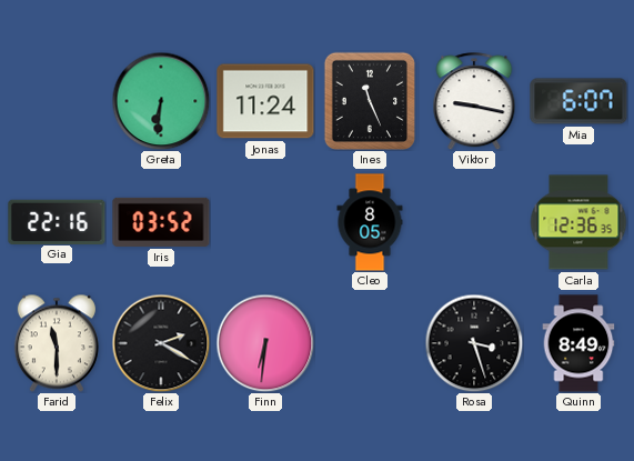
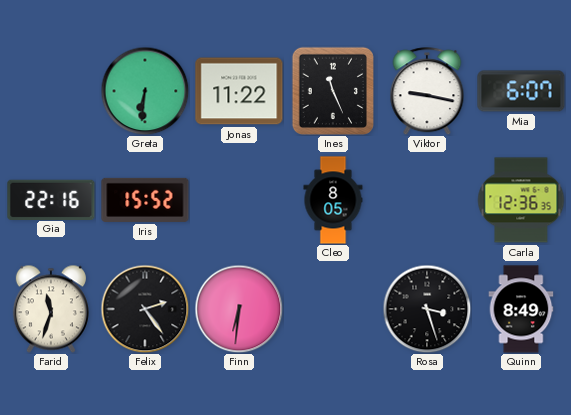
Jonas: 11:24 -> 11:22
Iris: 03:52 -> 15:52
Farid: 11:30 -> 11:33
Felix: 2:20 -> 2:24
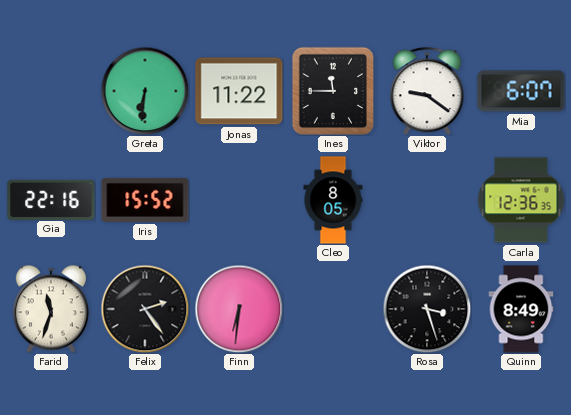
Ines: 11:26 -> 11:45
Viktor: 9:17 -> 9:21
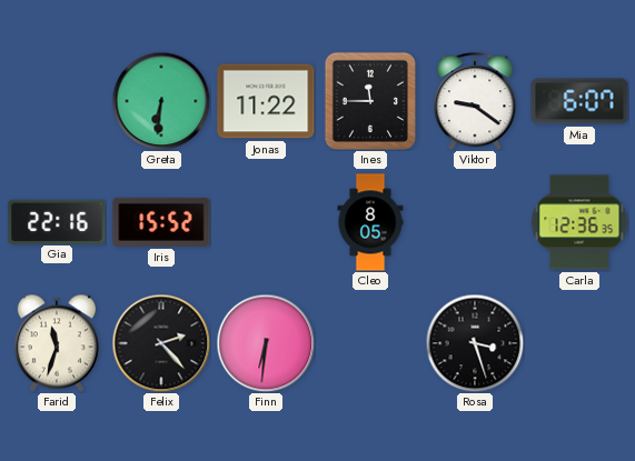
Felix: 2:24 -> 2:23
Quinn: 8:49 -> none
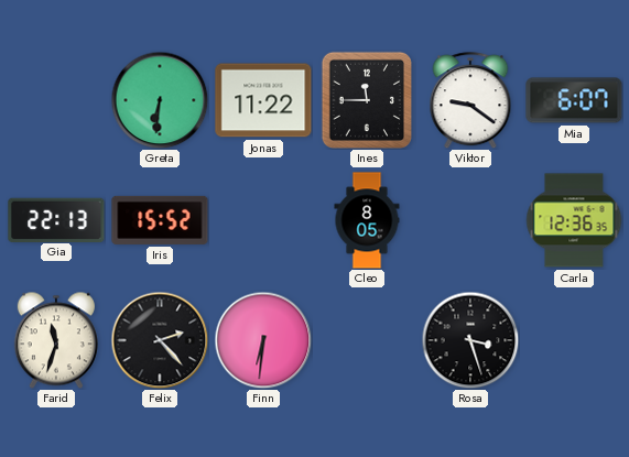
Gia: 22:16 -> 22:13
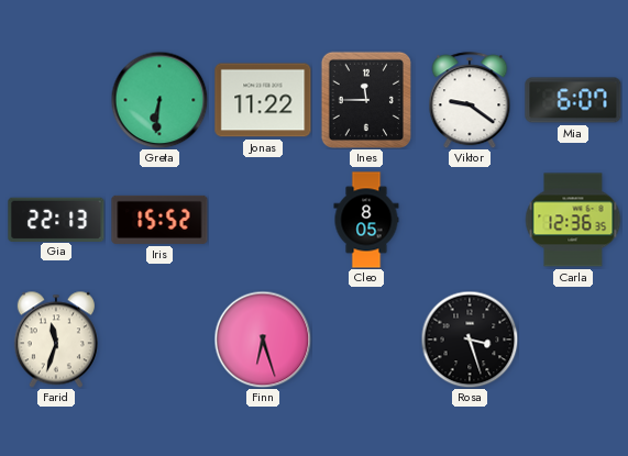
Felix: 2:23 -> none
Finn: 6:31 -> 6:27
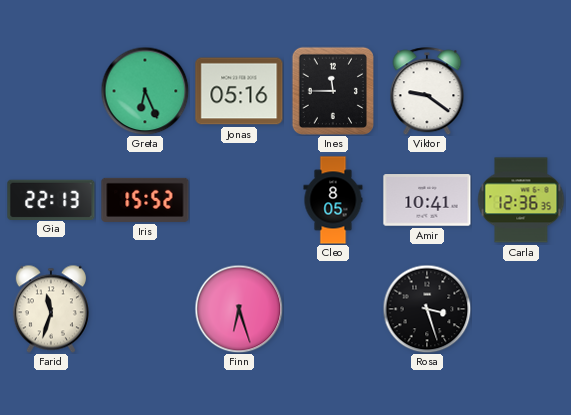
Greta: 6:31 -> 6:26
Jonas: 11:22 -> 05:16
Mia: 6:07 -> none
Amir: none -> 10:41
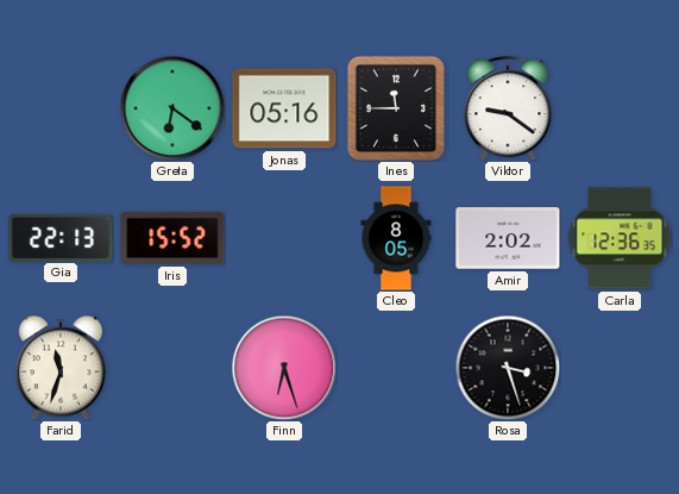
Greta: 6:26 -> 6:21
Amir: 10:41 -> 2:02
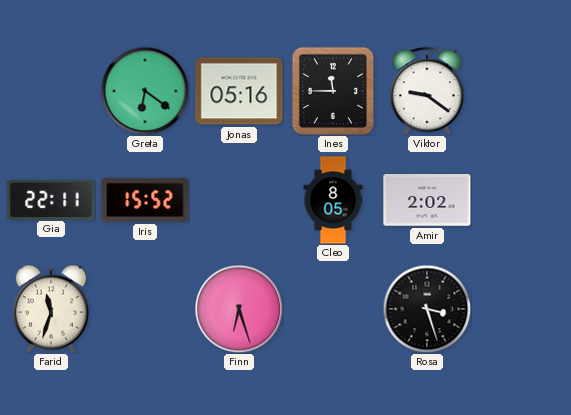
Gia: 22:13 -> 22:11
Carla: 12:36 -> none
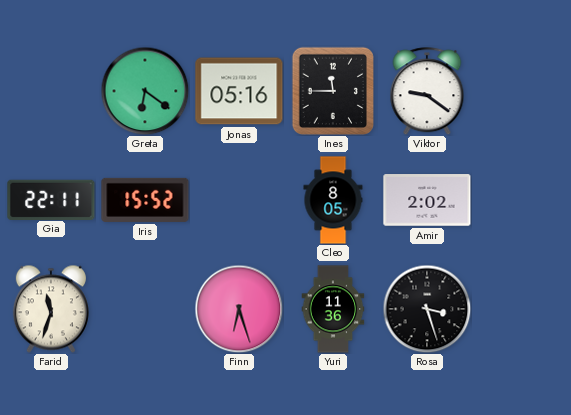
Yuri: none -> 11:36
